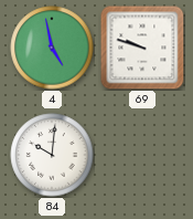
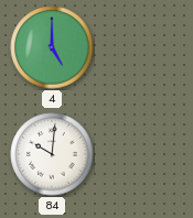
4: 4:58 -> 5:00
69: 9:48 -> none
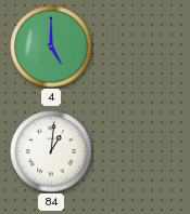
84: 10:01 -> 1:01
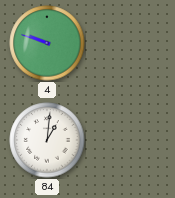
4: 5:00 -> 9:48
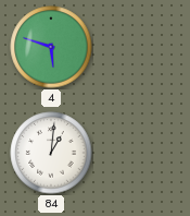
4: 9:48 -> 5:48
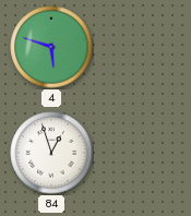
84: 1:01 -> 12:57
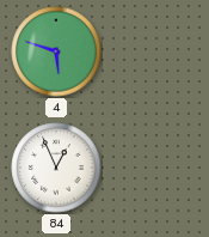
84: 12:57 -> 12:56
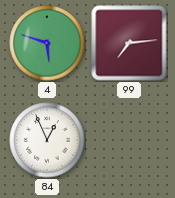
99: none -> 7:14
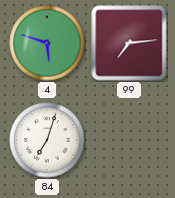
84: 12:56 -> 7:03
